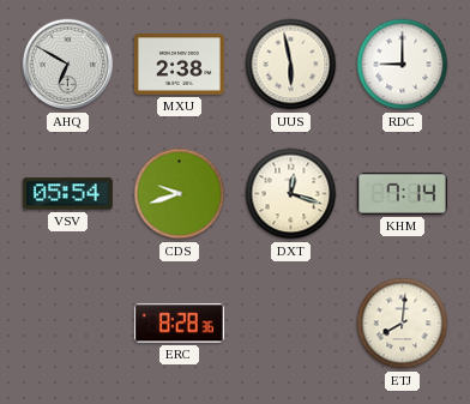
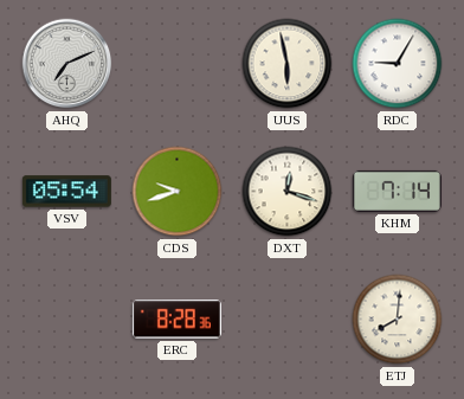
AHQ: 6:50 -> 7:11
MXU: 2:38 -> none
RDC: 9:00 -> 9:05
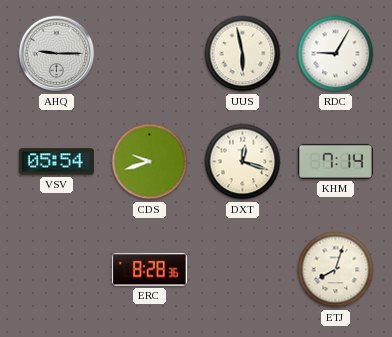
AHQ: 7:11 -> 9:15
ETJ: 8:01 -> 8:03
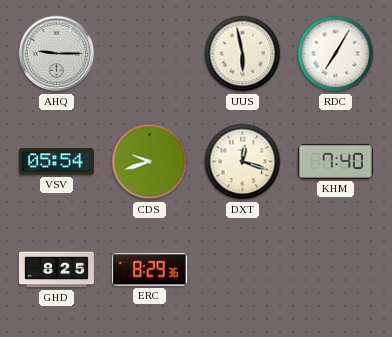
RDC: 9:05 -> 7:05
KHM: 7:14 -> 7:40
GHD: none -> 8:25
ERC: 8:28 -> 8:29
ETJ: 8:03 -> none
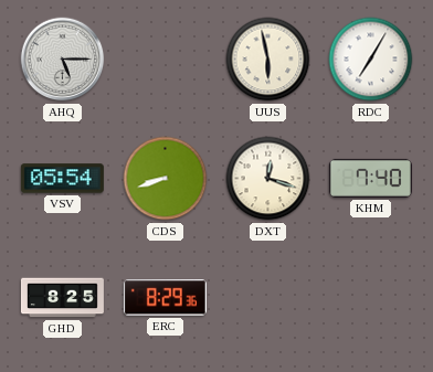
AHQ: 9:15 -> 5:15
CDS: 9:42 -> 8:42
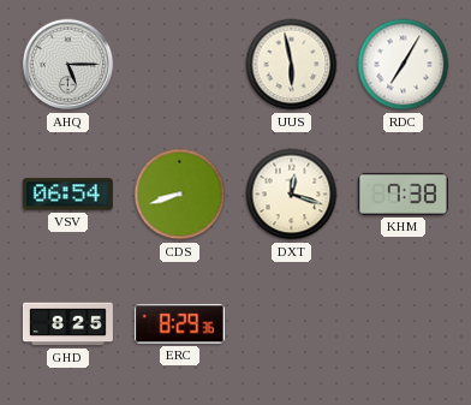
VSV: 05:54 -> 06:54
KHM: 7:40 -> 7:38
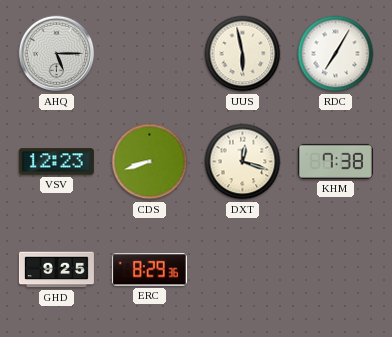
VSV: 06:54 -> 12:23
GHD: 8:25 -> 9:25
